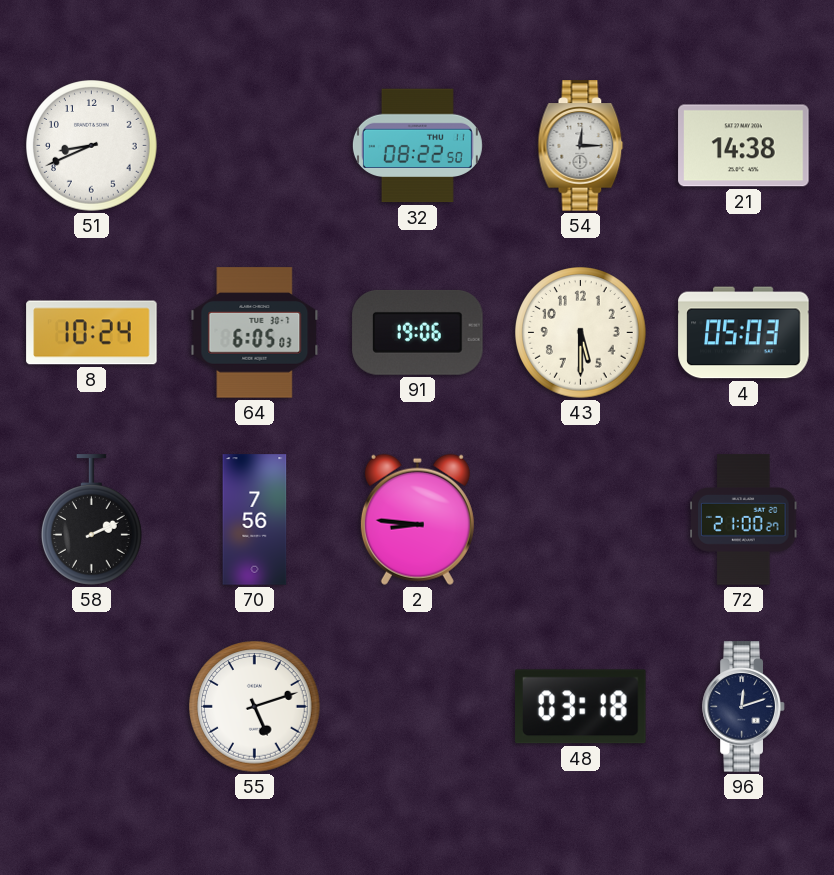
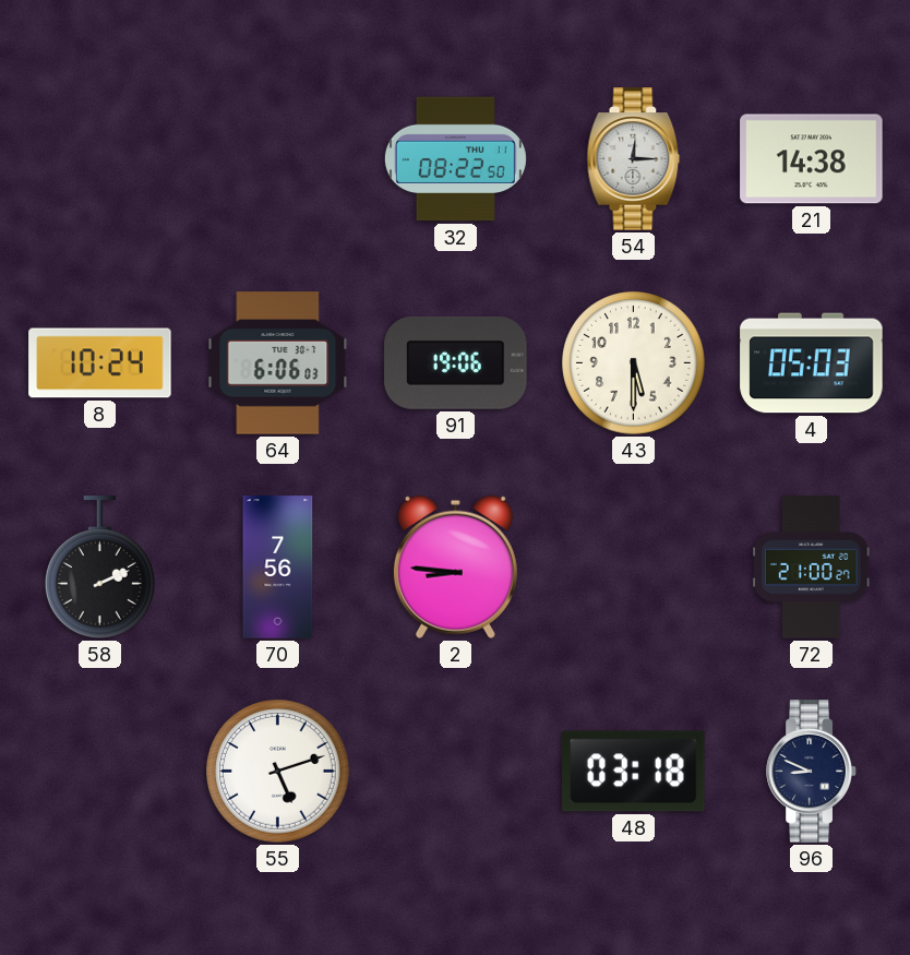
51: 8:41 -> none
64: 6:05 -> 6:06
96: 12:12 -> 8:49
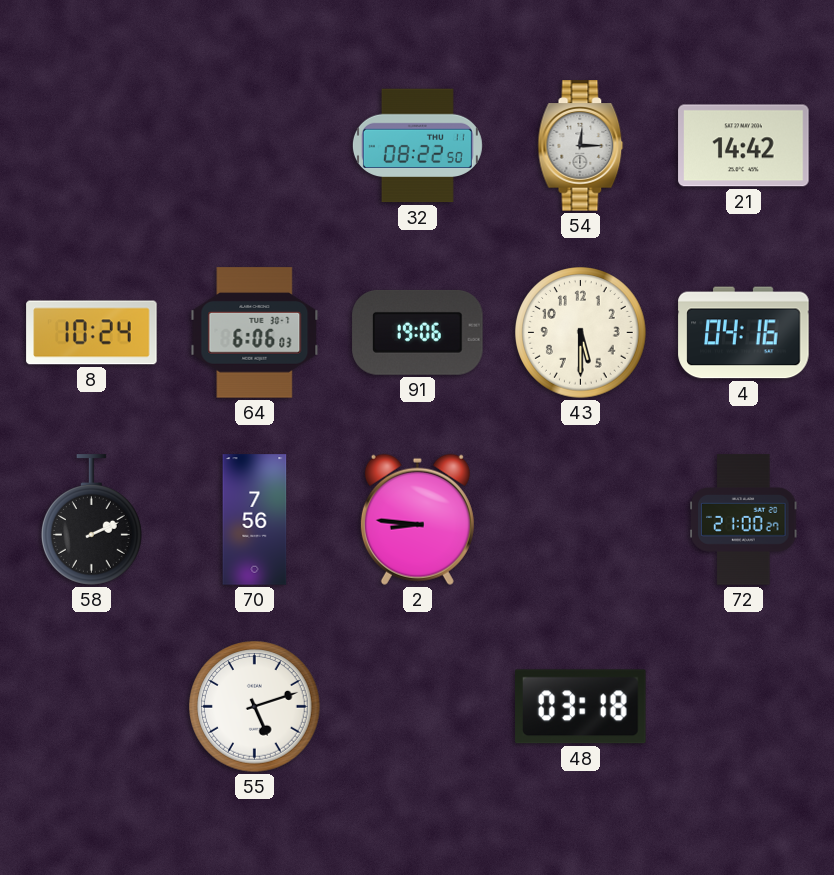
21: 14:38 -> 14:42
4: 05:03 -> 04:16
96: 8:49 -> none
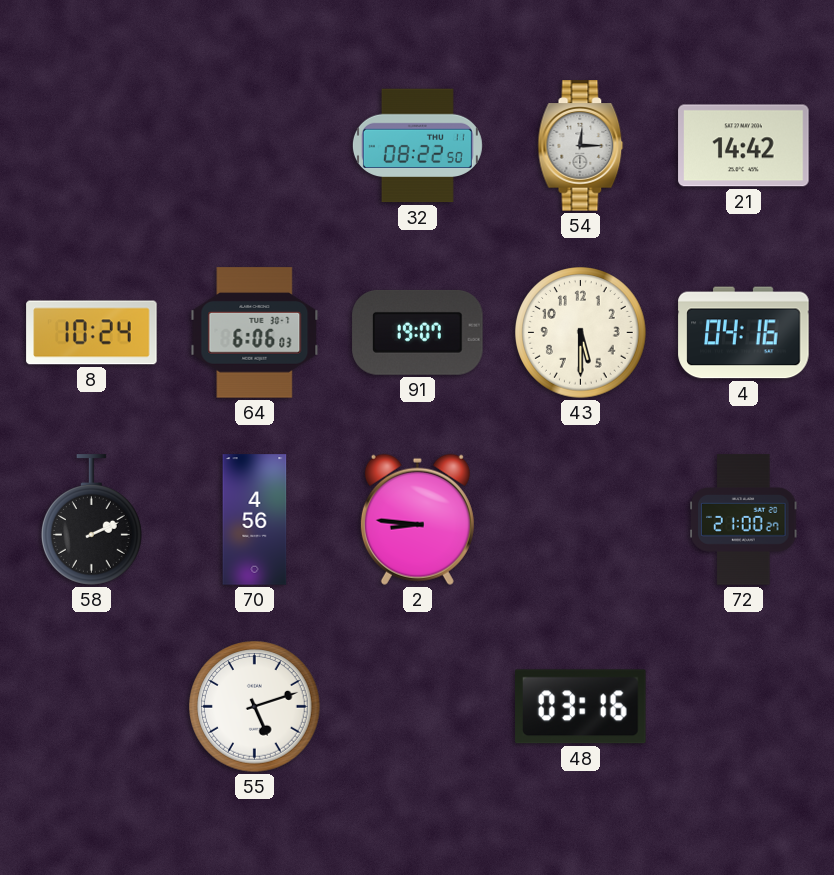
91: 19:06 -> 19:07
70: 7:56 -> 4:56
48: 03:18 -> 03:16
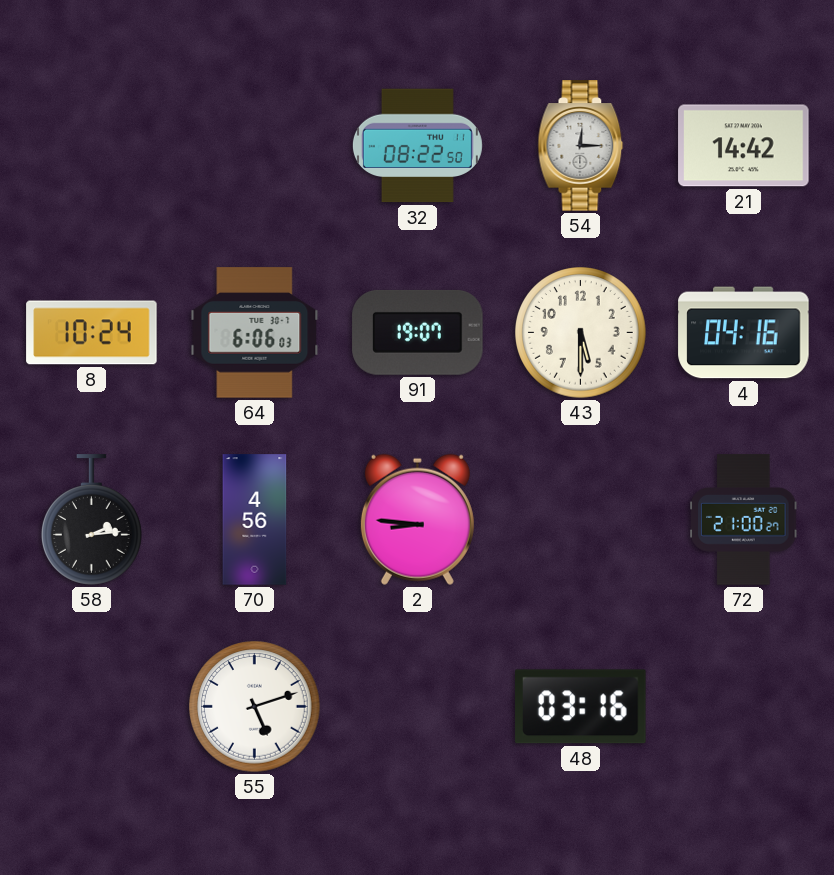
58: 2:11 -> 2:14
